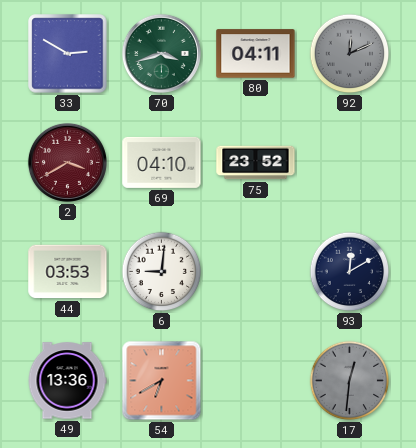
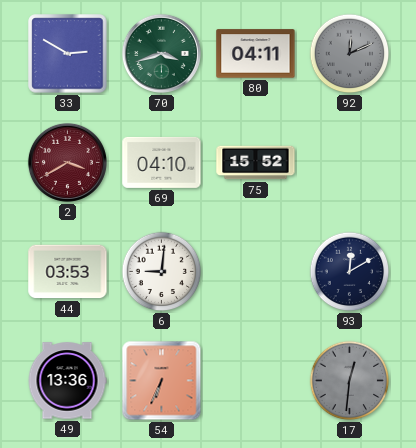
75: 23:52 -> 15:52
54: 6:40 -> 6:34
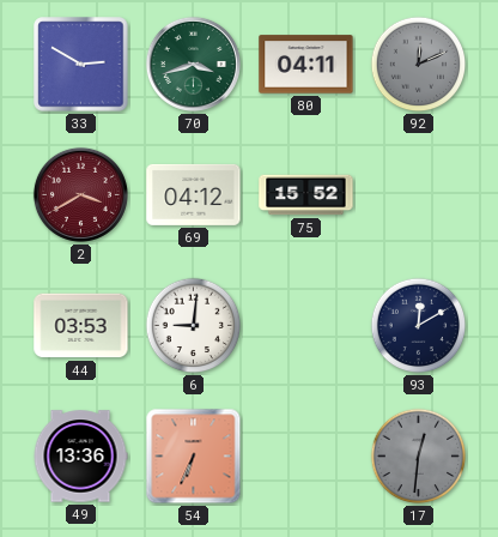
69: 04:10 -> 04:12
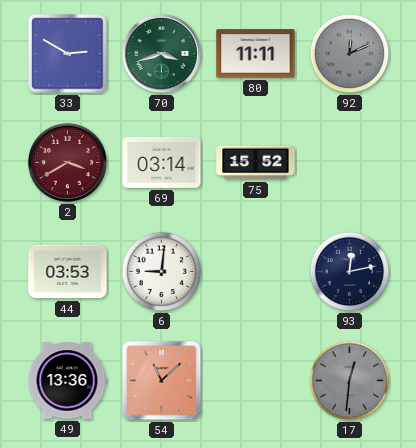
80: 04:11 -> 11:11
69: 04:12 -> 03:14
93: 12:10 -> 12:13
54: 6:34 -> 11:08
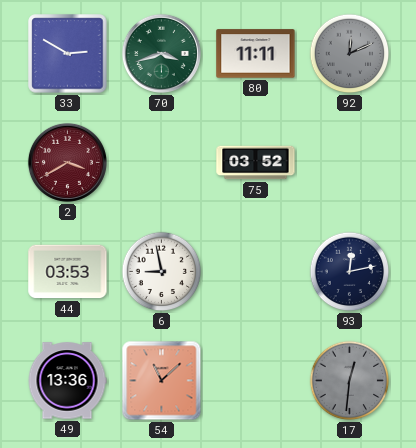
69: 03:14 -> none
75: 15:52 -> 03:52
6: 9:01 -> 8:58
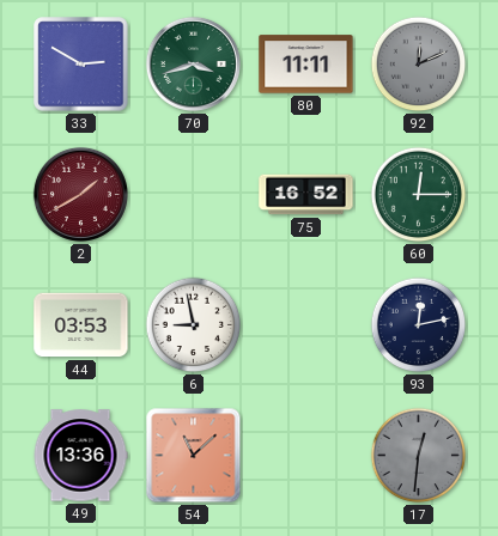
2: 3:40 -> 1:40
75: 03:52 -> 16:52
60: none -> 12:15
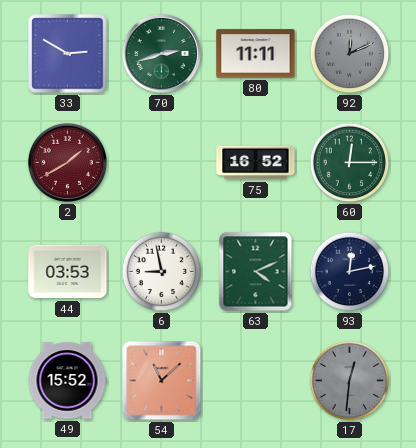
70: 3:42 -> 2:42
63: none -> 4:11
49: 13:36 -> 15:52
